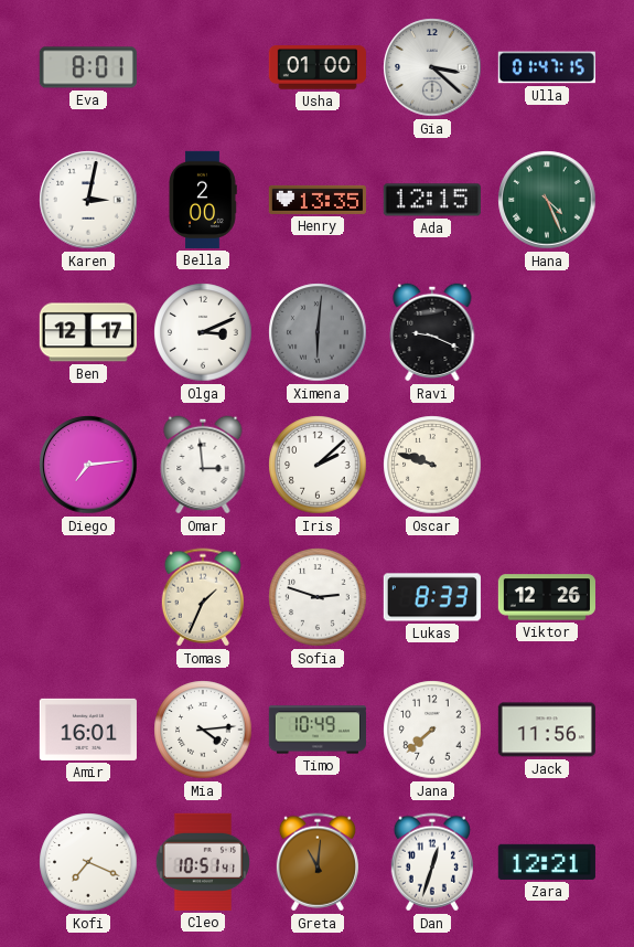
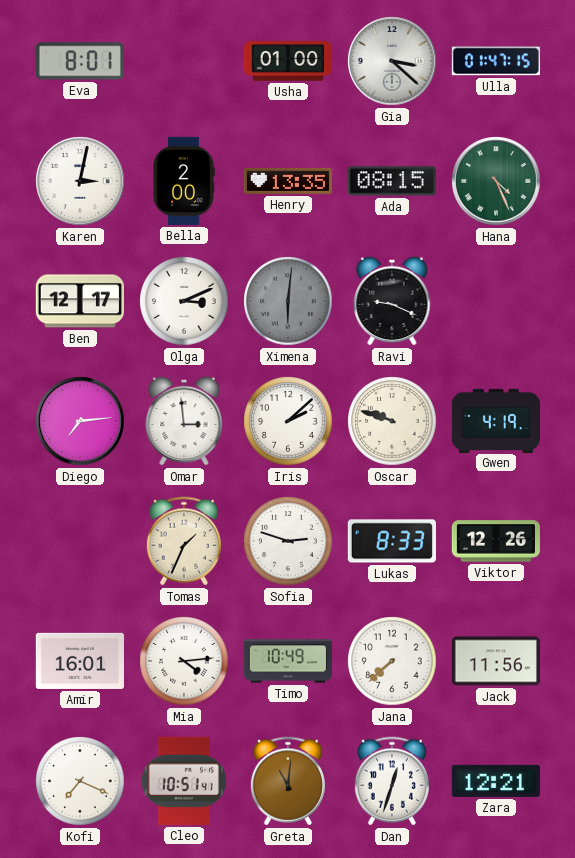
Ada: 12:15 -> 08:15
Gwen: none -> 4:19
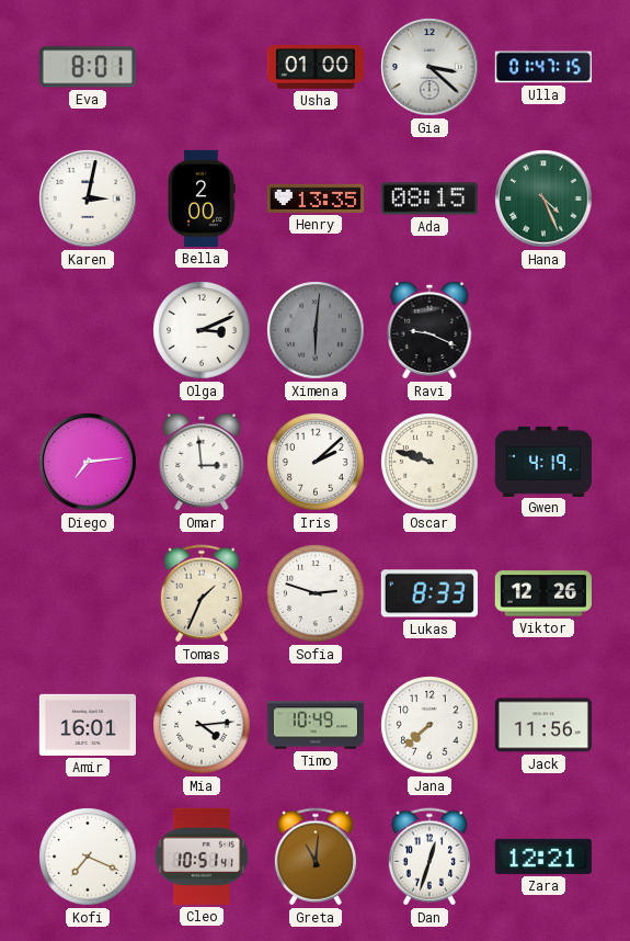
Ben: 12:17 -> none
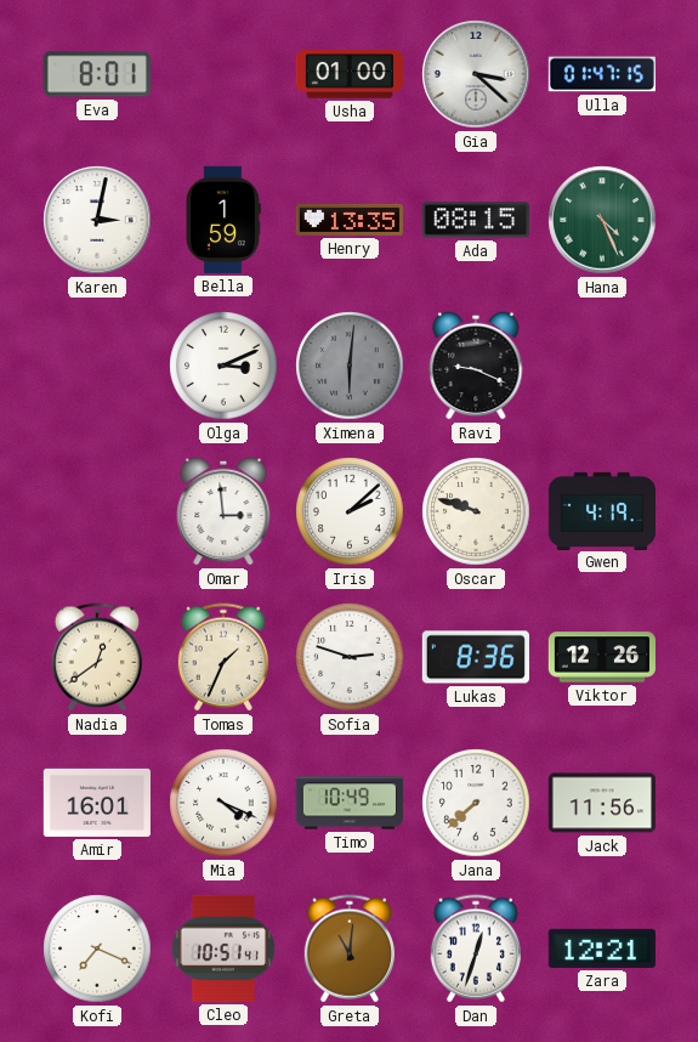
Bella: 2:00 -> 1:59
Diego: 7:14 -> none
Nadia: none -> 12:39
Lukas: 8:33 -> 8:36
Mia: 4:14 -> 4:19
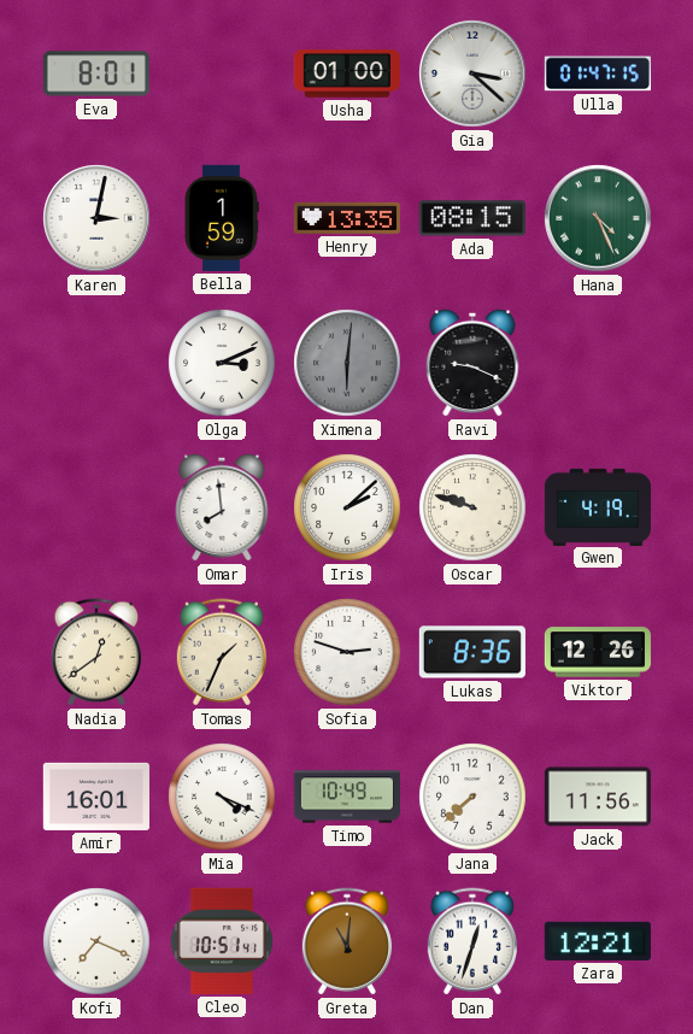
Omar: 2:59 -> 7:59
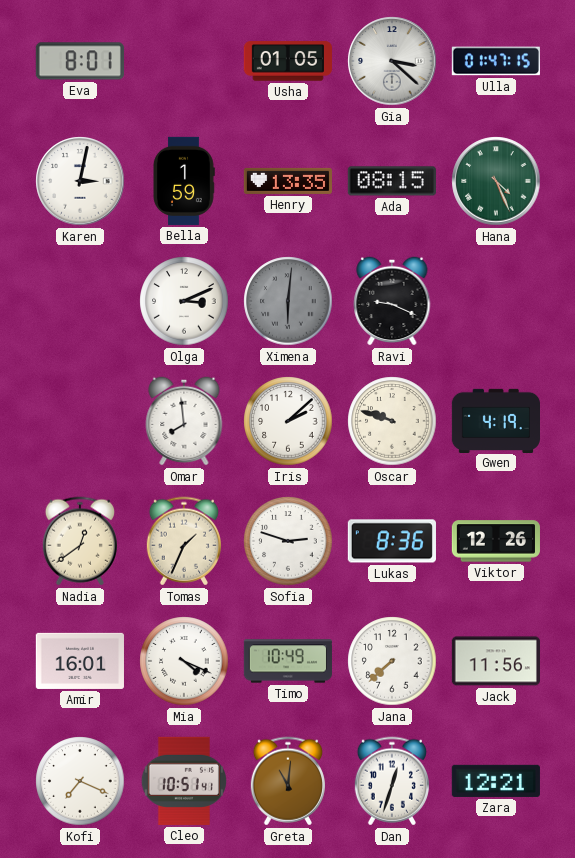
Usha: 01:00 -> 01:05
